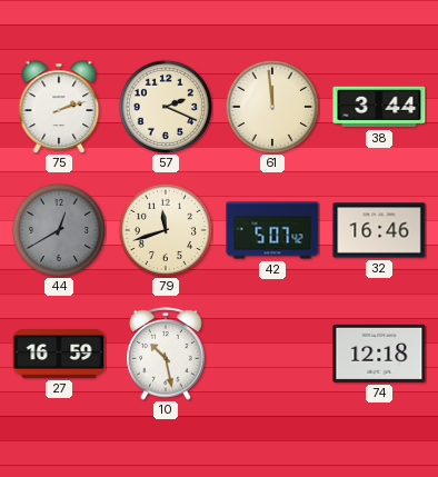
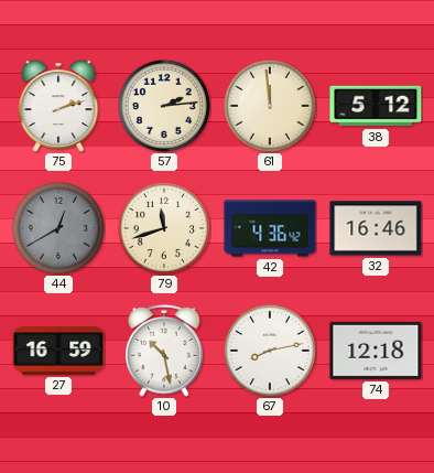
57: 2:19 -> 2:14
38: 3:44 -> 5:12
42: 5:07 -> 4:36
67: none -> 8:13
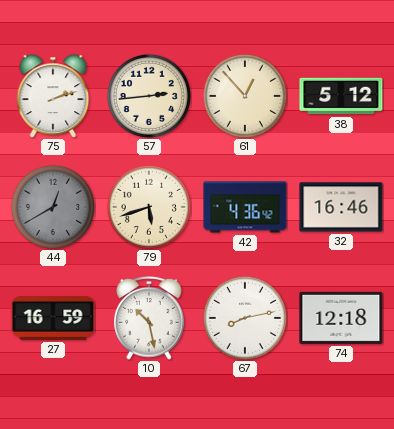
57: 2:14 -> 2:44
61: 11:59 -> 12:53
79: 11:42 -> 5:42
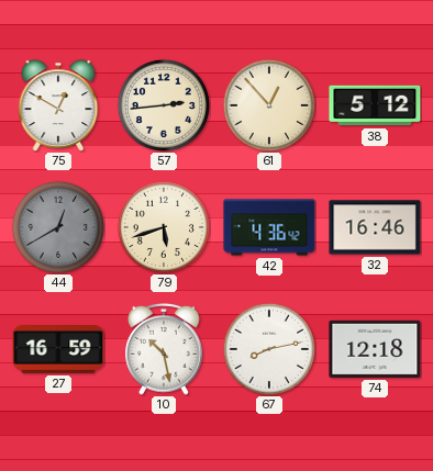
75: 2:12 -> 12:50
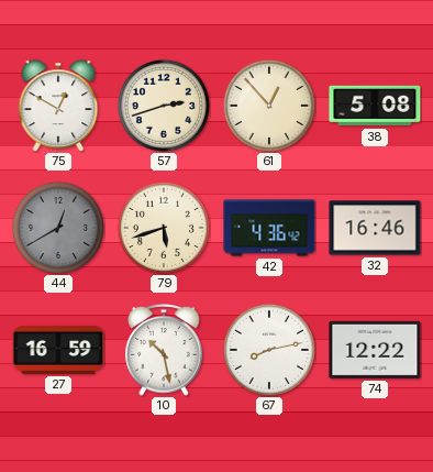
57: 2:44 -> 2:42
38: 5:12 -> 5:08
74: 12:18 -> 12:22
